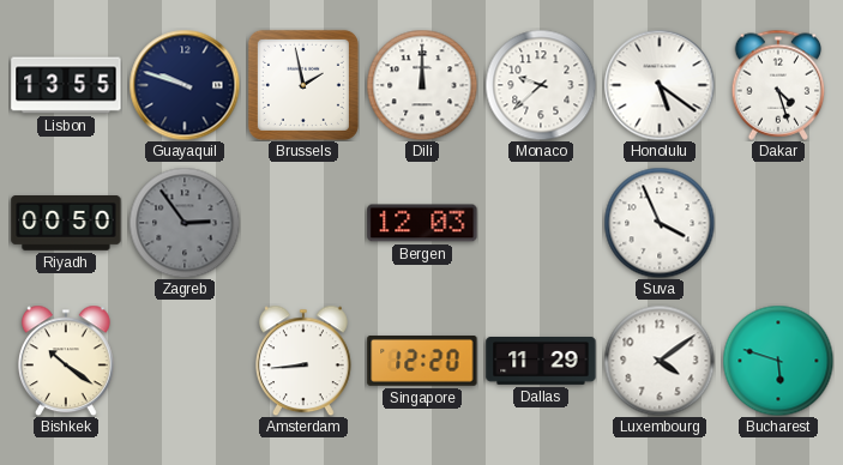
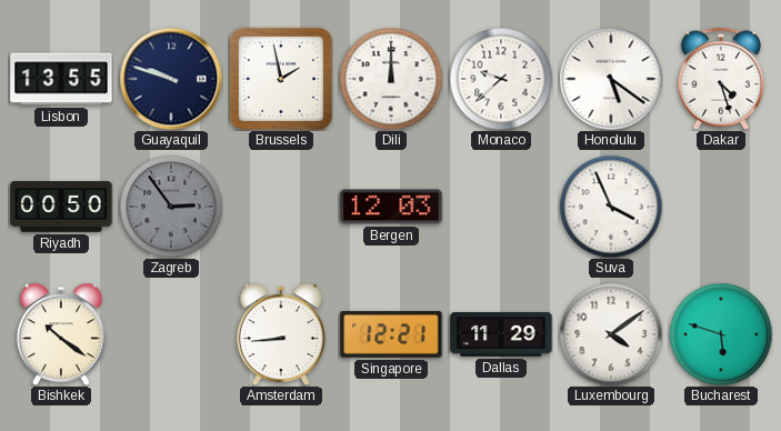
Singapore: 12:20 -> 12:21
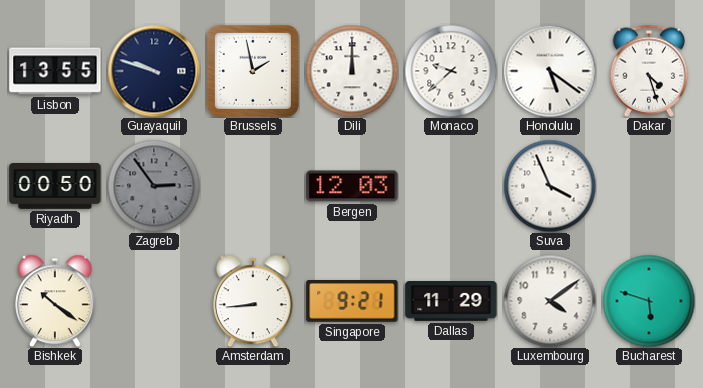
Singapore: 12:21 -> 9:21
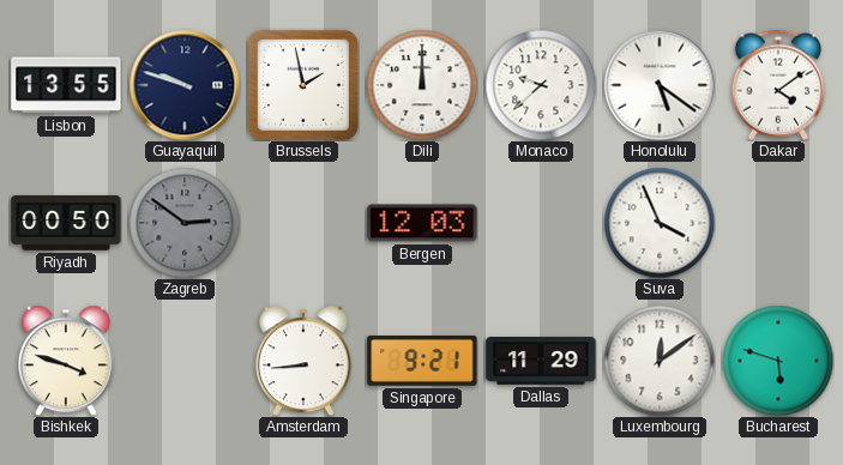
Dakar: 4:27 -> 4:09
Zagreb: 2:54 -> 2:51
Bishkek: 10:21 -> 3:48
Luxembourg: 4:09 -> 12:09
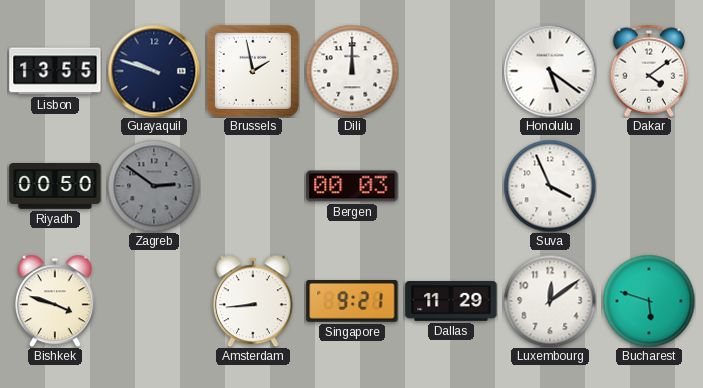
Monaco: 9:38 -> none
Bergen: 12:03 -> 00:03
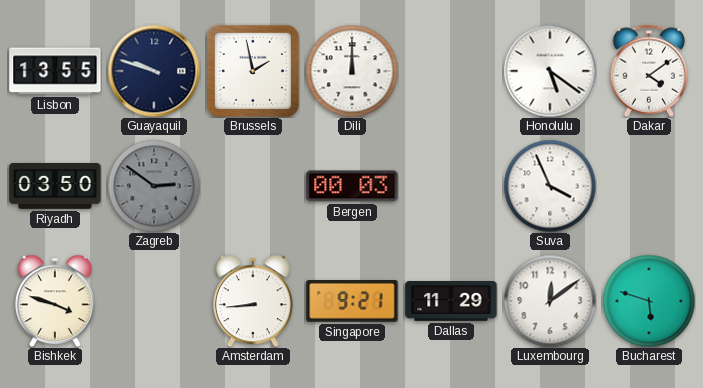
Riyadh: 00:50 -> 03:50
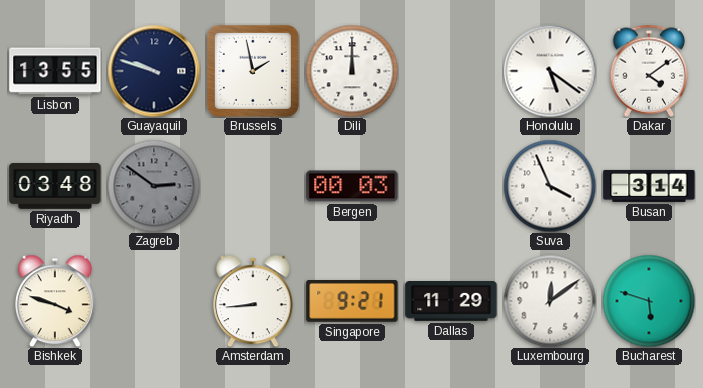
Riyadh: 03:50 -> 03:48
Busan: none -> 3:14
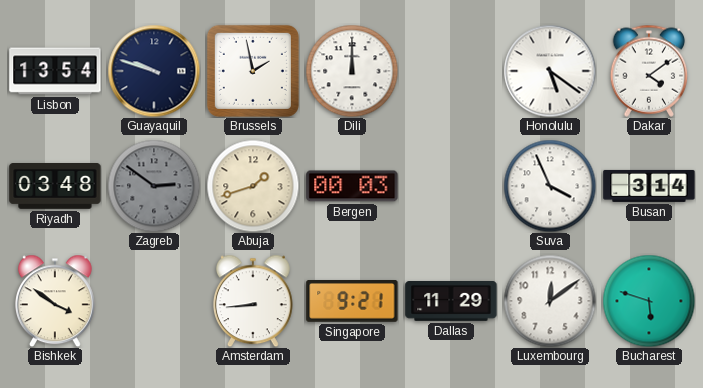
Lisbon: 13:55 -> 13:54
Abuja: none -> 1:42
Bishkek: 3:48 -> 3:51
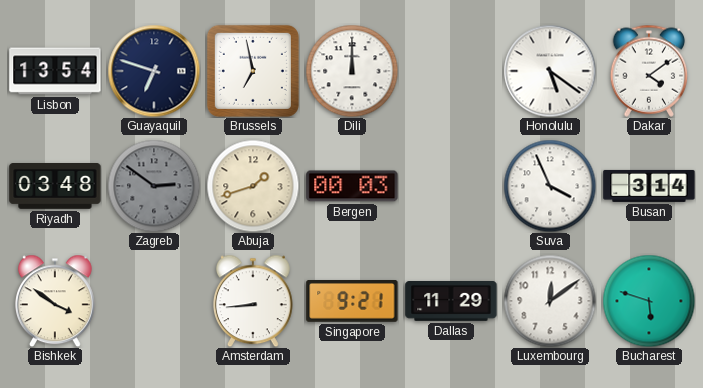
Guayaquil: 9:48 -> 6:48
Brussels: 1:58 -> 6:58
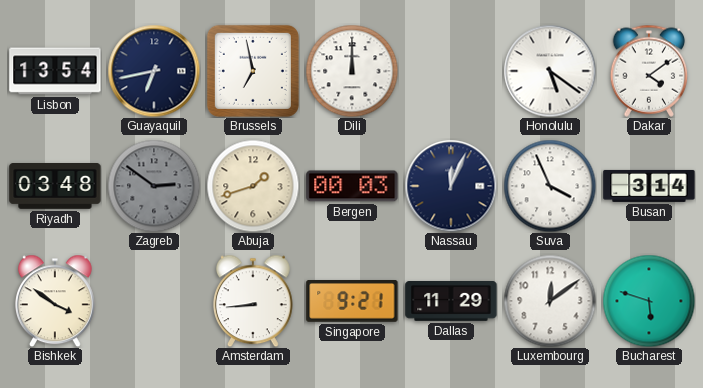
Guayaquil: 6:48 -> 6:43
Nassau: none -> 12:04
